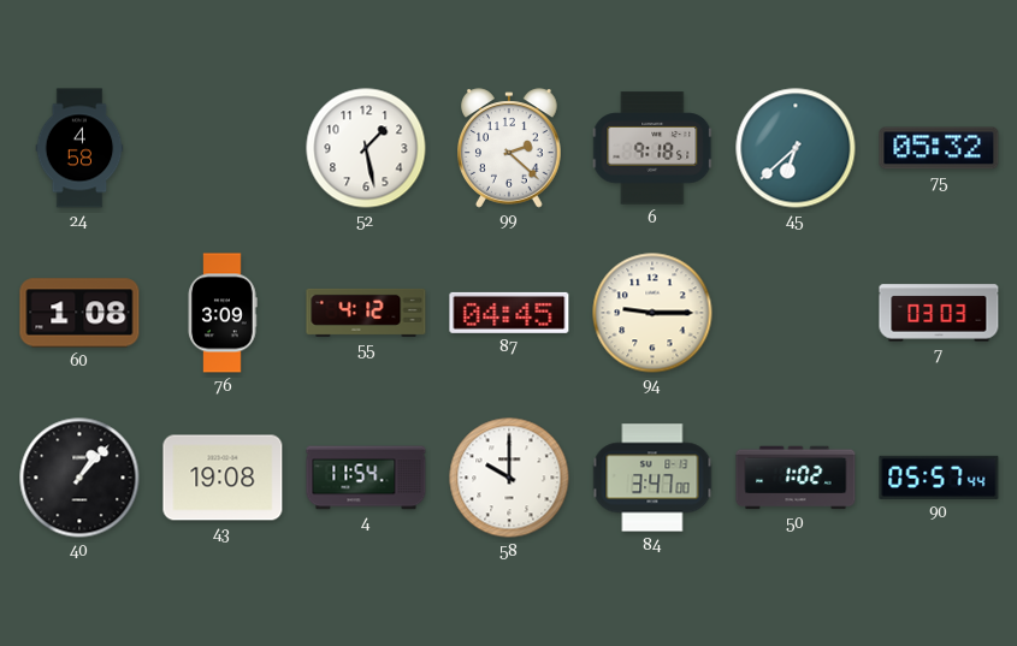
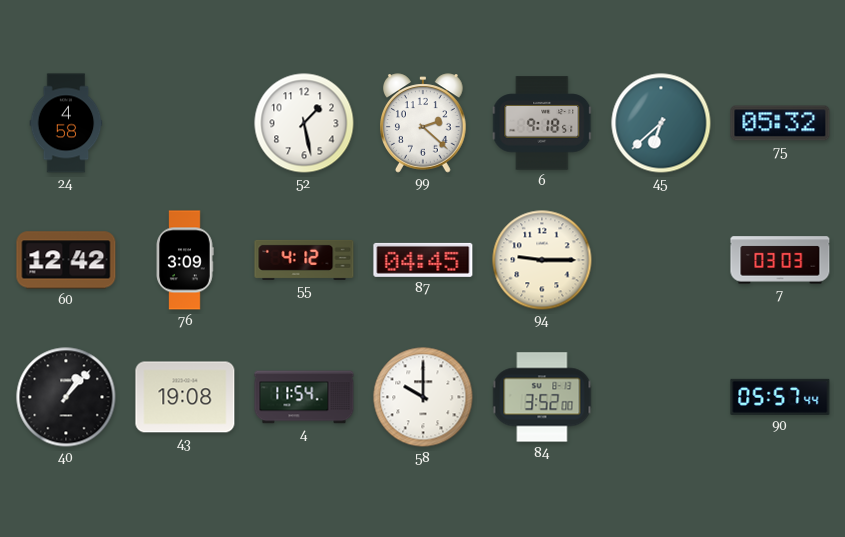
60: 1:08 -> 12:42
84: 3:47 -> 3:52
50: 1:02 -> none
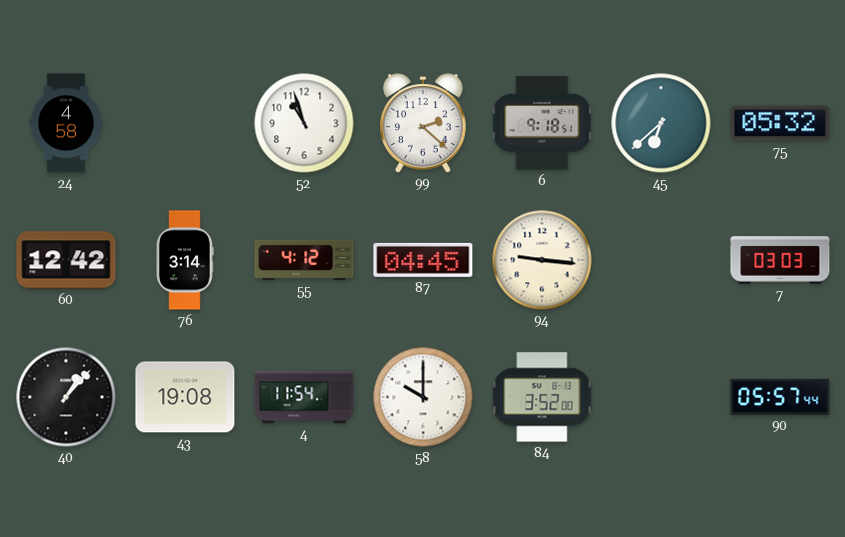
52: 1:28 -> 10:57
76: 3:09 -> 3:14
94: 9:15 -> 9:16
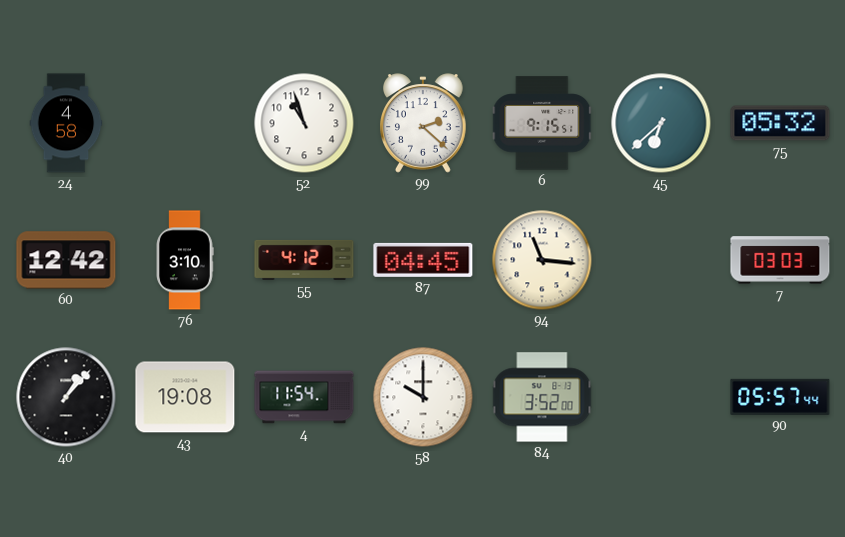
6: 9:18 -> 9:15
76: 3:14 -> 3:10
94: 9:16 -> 11:16
